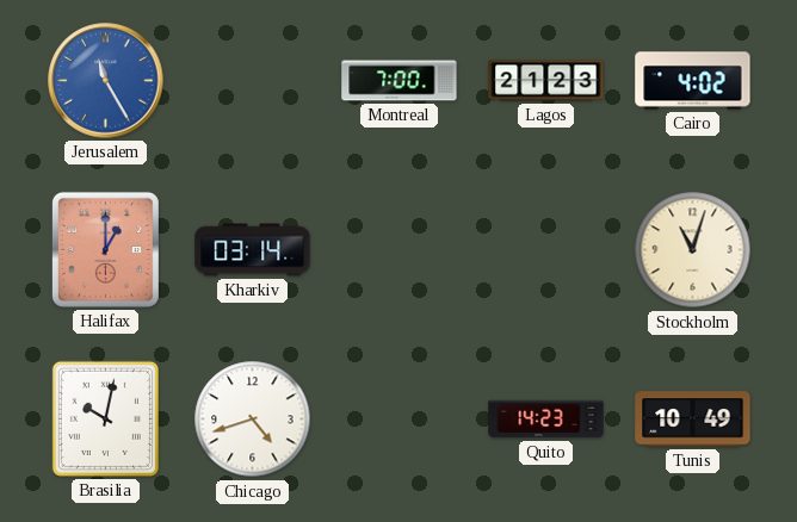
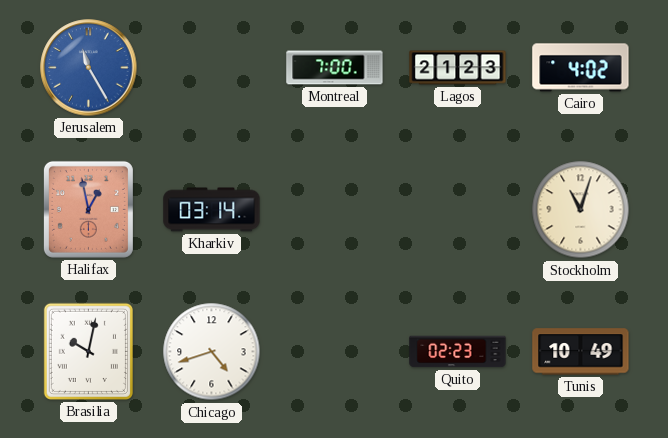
Halifax: 1:00 -> 12:58
Quito: 14:23 -> 02:23
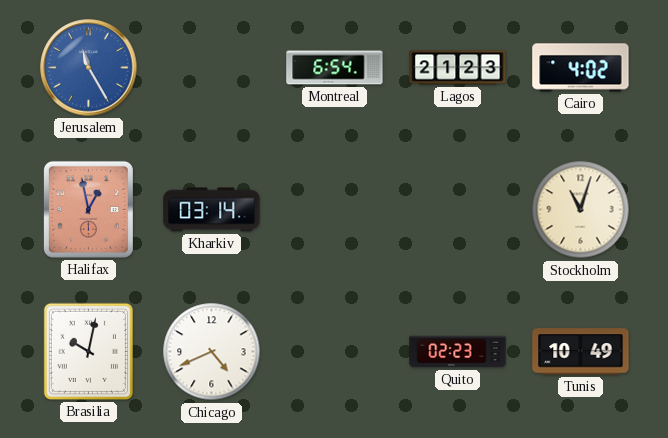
Montreal: 7:00 -> 6:54
Chicago: 4:42 -> 4:41
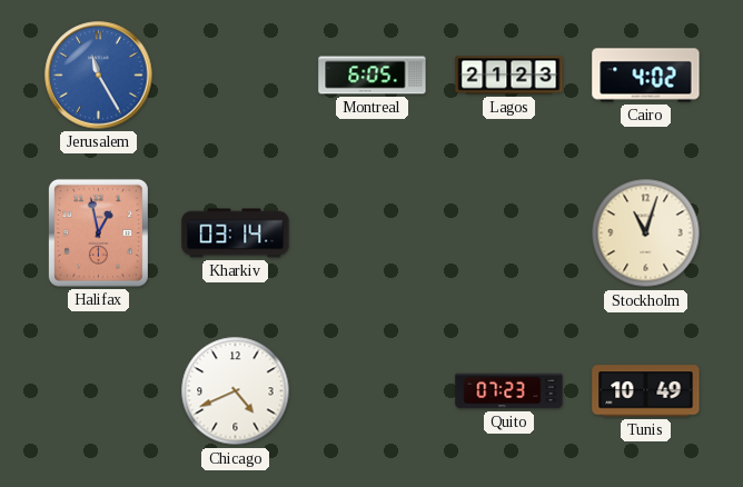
Montreal: 6:54 -> 6:05
Brasilia: 10:02 -> none
Quito: 02:23 -> 07:23
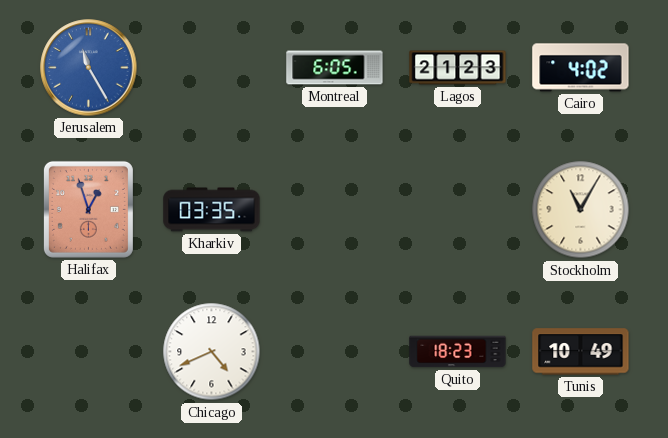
Halifax: 12:58 -> 12:57
Kharkiv: 03:14 -> 03:35
Stockholm: 11:03 -> 11:05
Quito: 07:23 -> 18:23
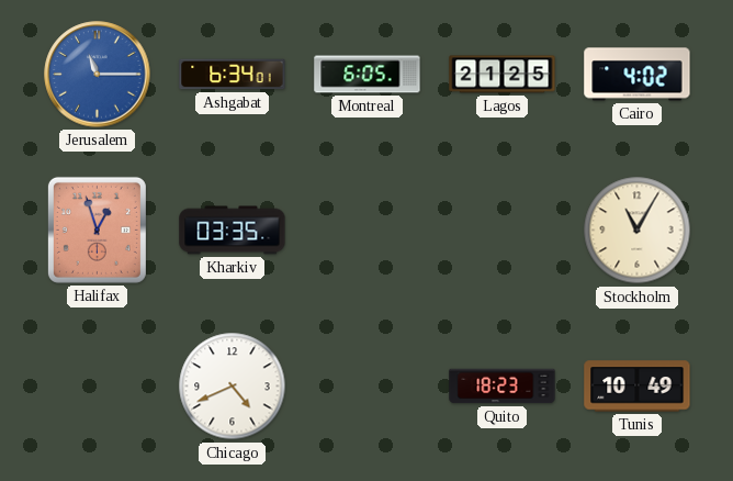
Jerusalem: 11:25 -> 11:15
Ashgabat: none -> 6:34
Lagos: 21:23 -> 21:25
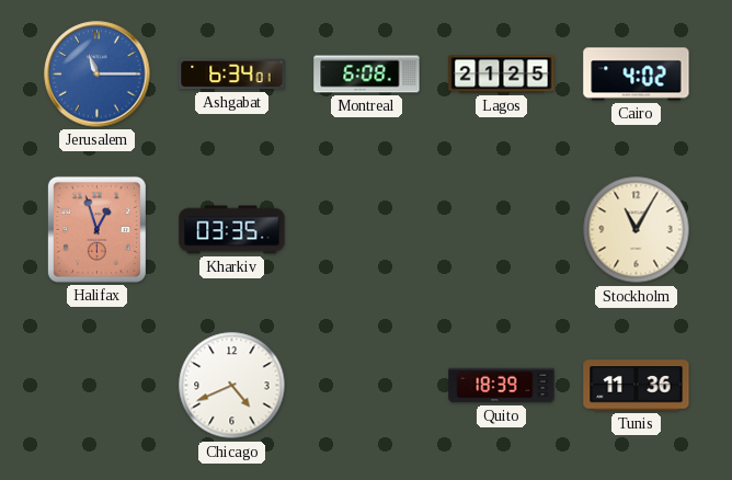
Montreal: 6:05 -> 6:08
Quito: 18:23 -> 18:39
Tunis: 10:49 -> 11:36
